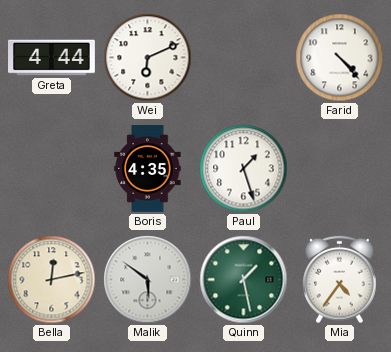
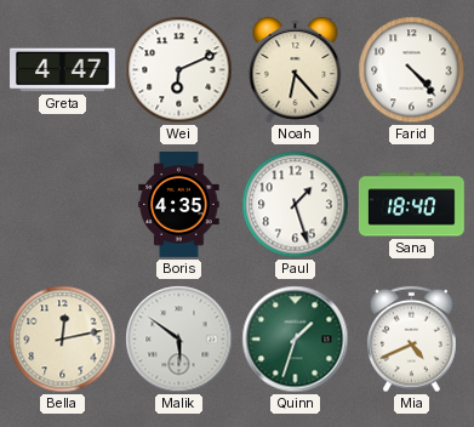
Greta: 4:44 -> 4:47
Noah: none -> 6:23
Sana: none -> 18:40
Quinn: 1:28 -> 1:33
Mia: 4:36 -> 4:41
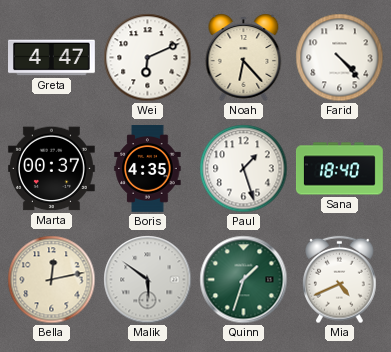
Marta: none -> 00:37
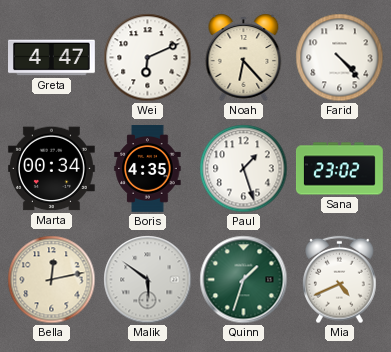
Marta: 00:37 -> 00:34
Sana: 18:40 -> 23:02
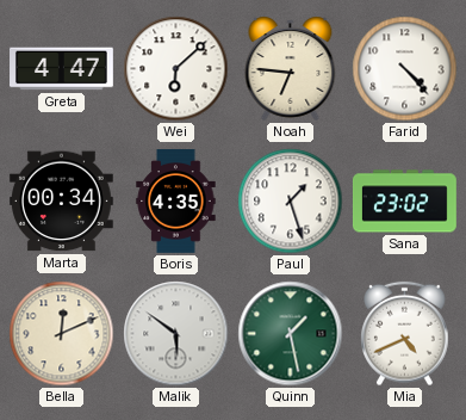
Wei: 6:11 -> 6:08
Noah: 6:23 -> 6:46
Bella: 12:13 -> 12:11
Quinn: 1:33 -> 1:28
